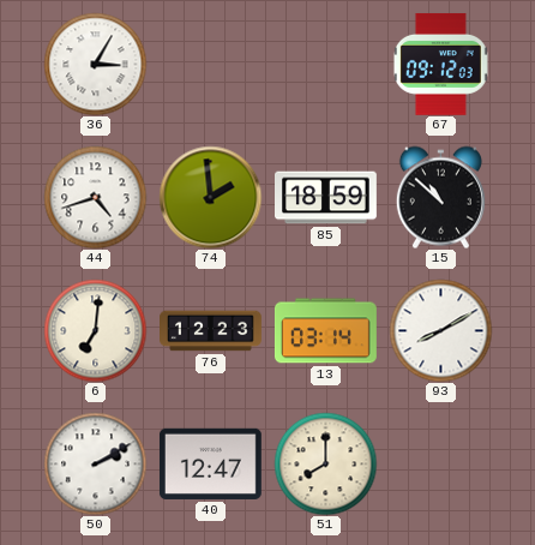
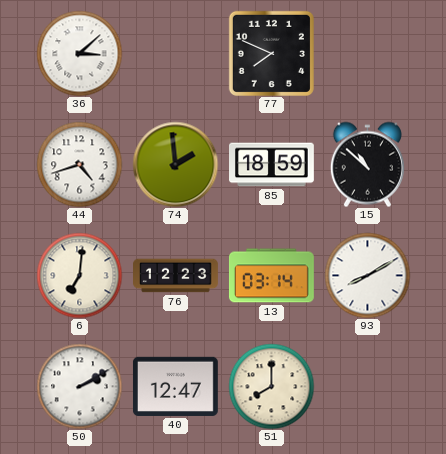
36: 3:05 -> 3:08
77: none -> 7:49
67: 09:12 -> none
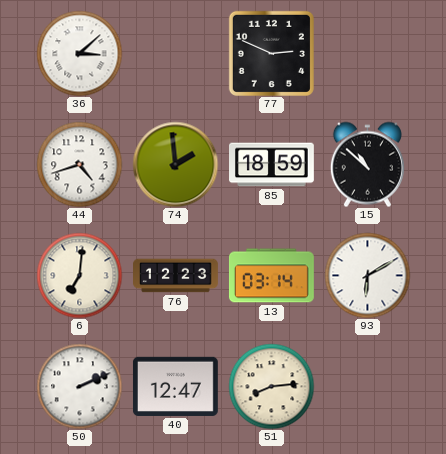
77: 7:49 -> 2:49
93: 8:10 -> 6:10
50: 2:10 -> 2:11
51: 8:00 -> 8:14
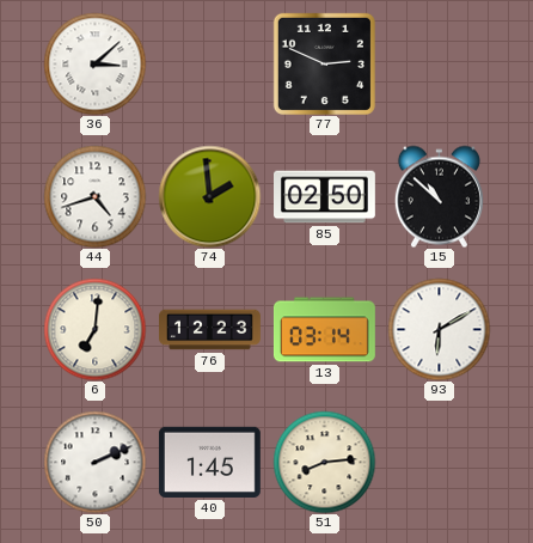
85: 18:59 -> 02:50
40: 12:47 -> 1:45
